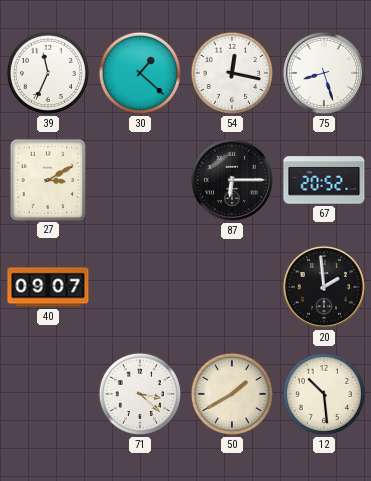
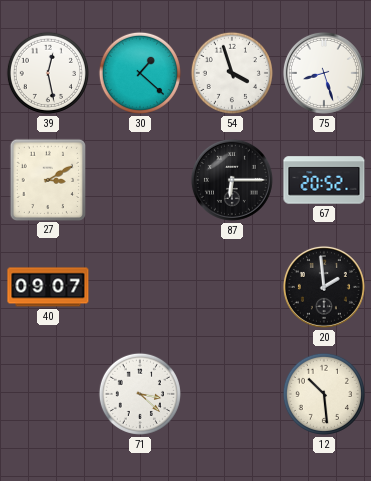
39: 11:34 -> 12:28
54: 12:17 -> 3:57
50: 1:40 -> none
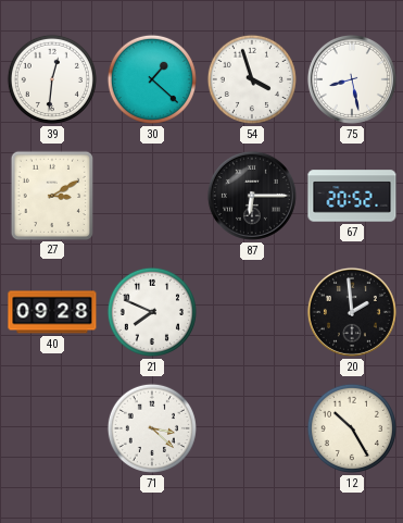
39: 12:28 -> 12:31
75: 8:27 -> 8:28
40: 09:07 -> 09:28
21: none -> 7:49
12: 10:29 -> 10:25
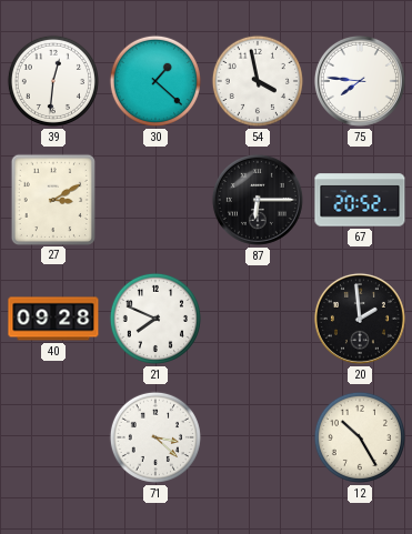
54: 3:57 -> 3:58
75: 8:28 -> 7:46
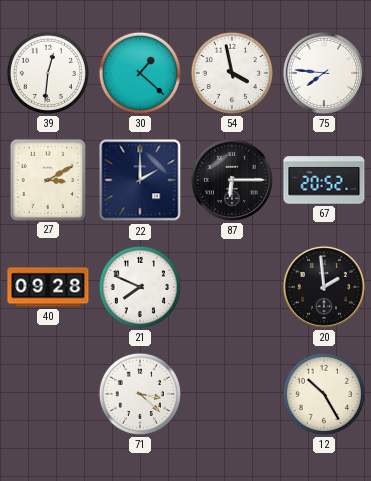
22: none -> 2:00
